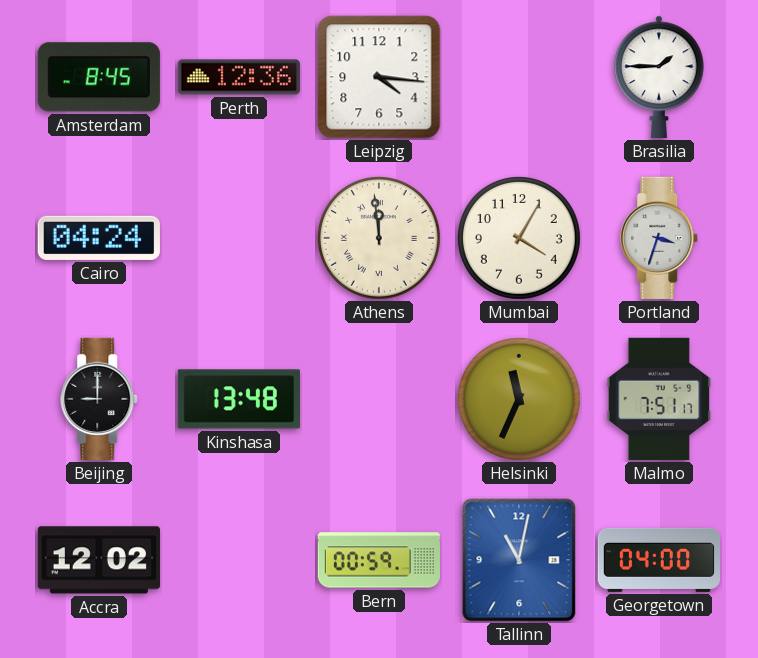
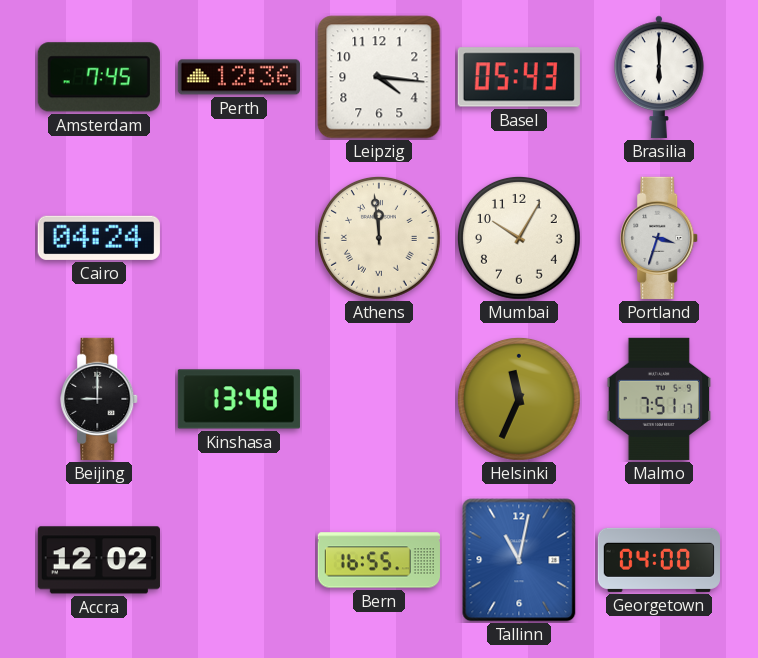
Amsterdam: 8:45 -> 7:45
Basel: none -> 05:43
Brasilia: 1:45 -> 6:00
Mumbai: 4:05 -> 10:05
Bern: 00:59 -> 16:55
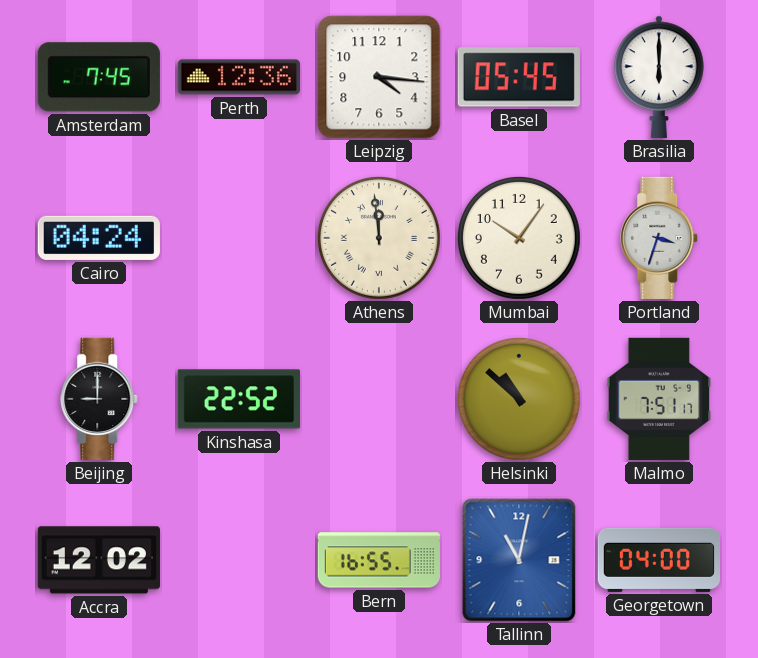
Basel: 05:43 -> 05:45
Mumbai: 10:05 -> 10:06
Kinshasa: 13:48 -> 22:52
Helsinki: 11:34 -> 10:52
